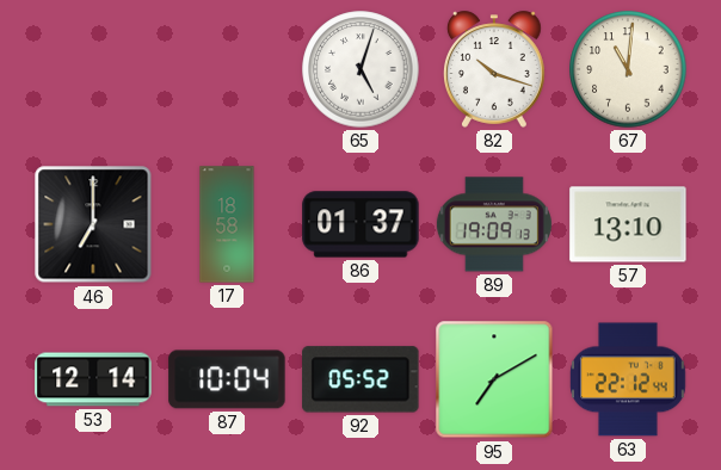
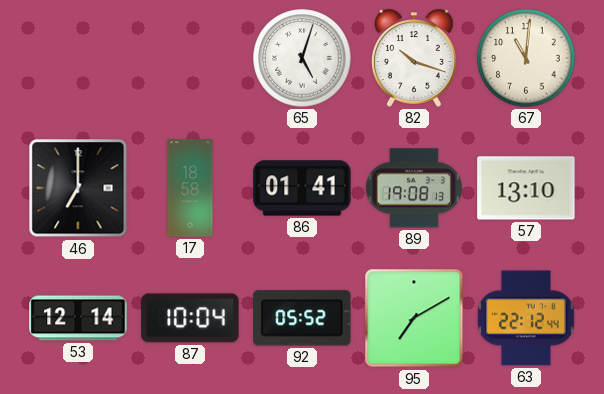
86: 01:37 -> 01:41
89: 19:09 -> 19:08
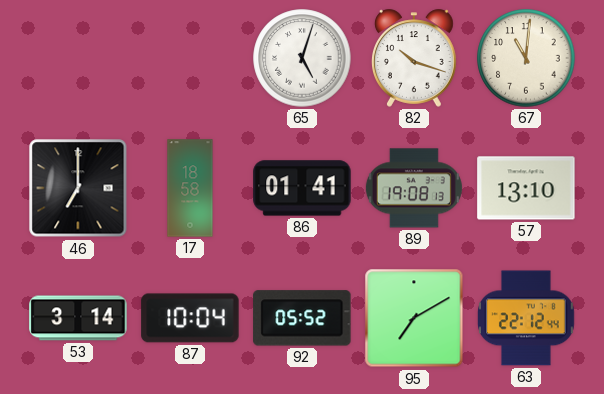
53: 12:14 -> 3:14
